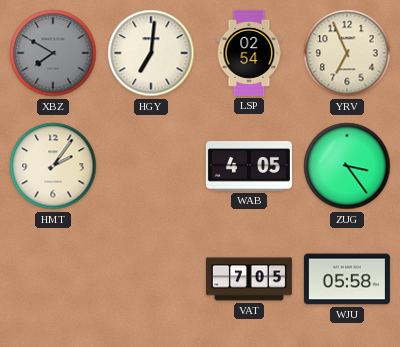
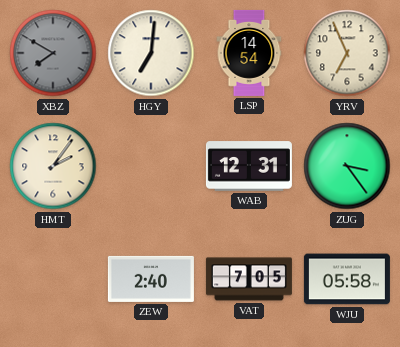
LSP: 02:54 -> 14:54
WAB: 4:05 -> 12:31
ZEW: none -> 2:40
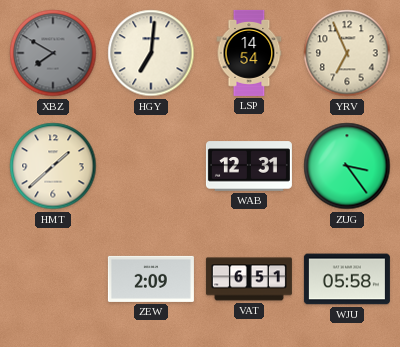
HMT: 2:06 -> 1:38
ZEW: 2:40 -> 2:09
VAT: 7:05 -> 6:51
